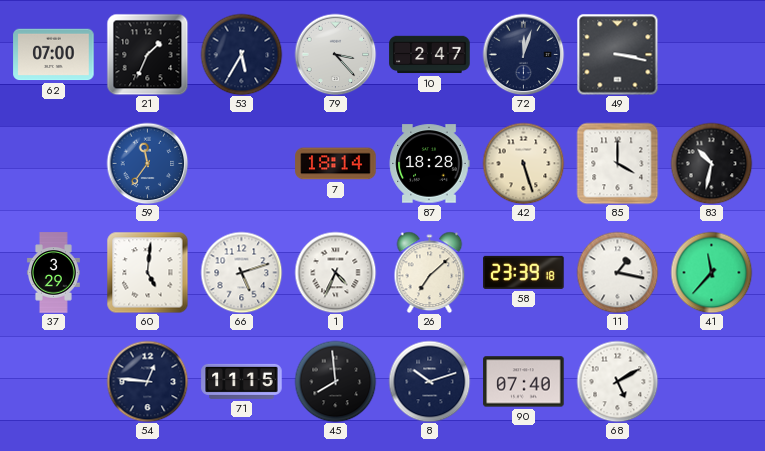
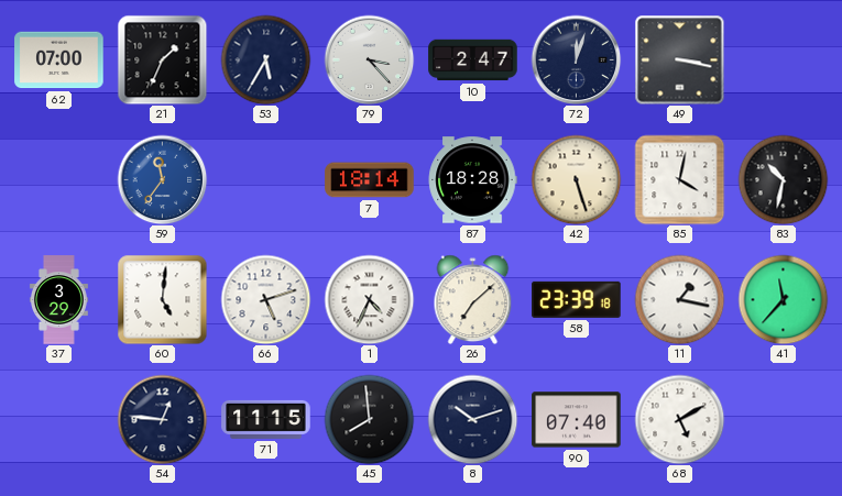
85: 4:00 -> 4:02
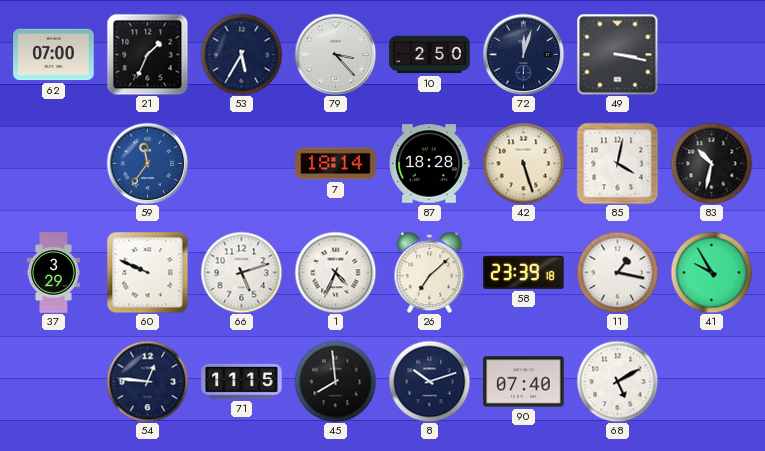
10: 2:47 -> 2:50
60: 5:01 -> 9:49
41: 11:37 -> 9:55
